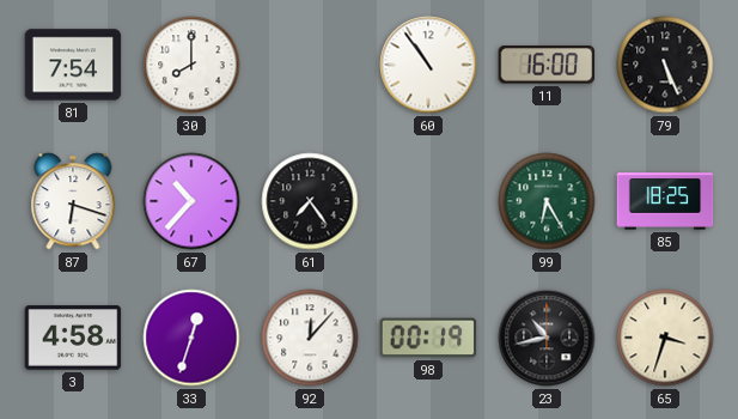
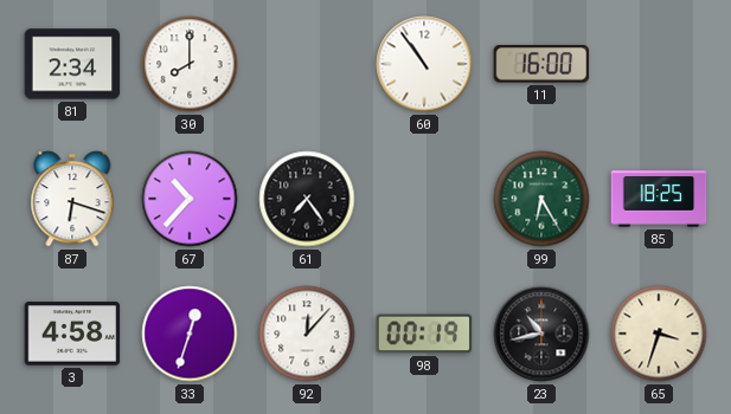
81: 7:54 -> 2:34
79: 5:26 -> none
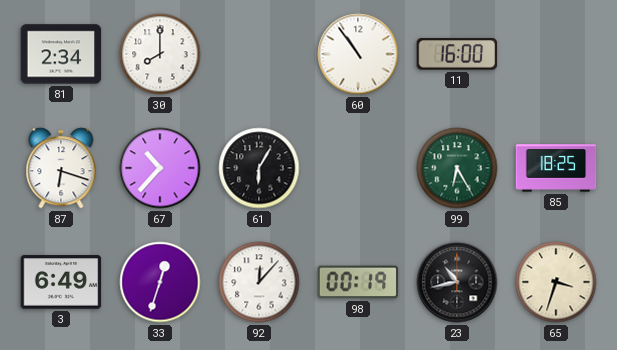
61: 7:24 -> 6:05
3: 4:58 -> 6:49
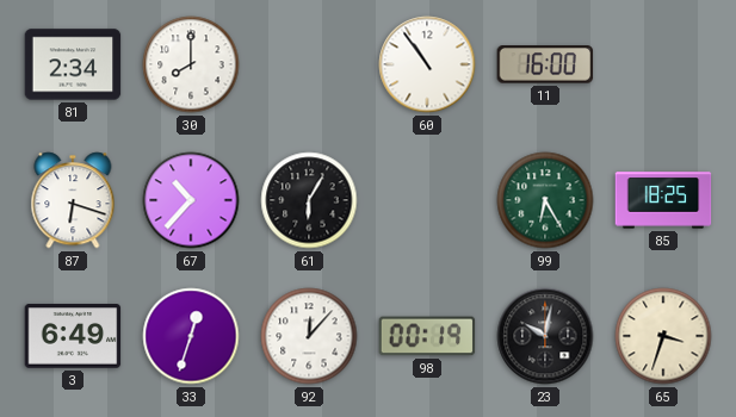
23: 10:43 -> 10:02
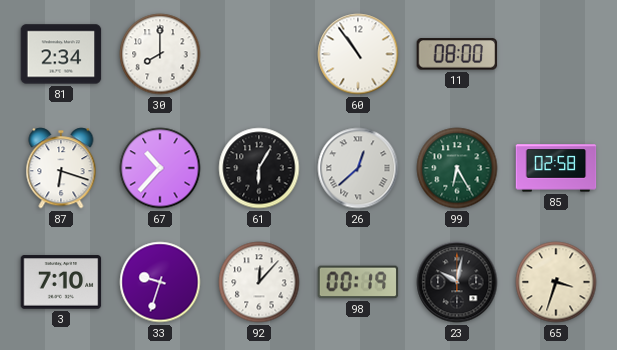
11: 16:00 -> 08:00
26: none -> 12:38
85: 18:25 -> 02:58
3: 6:49 -> 7:10
33: 12:33 -> 9:33
